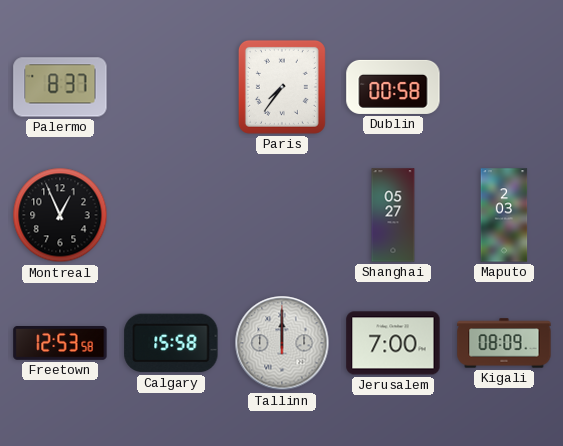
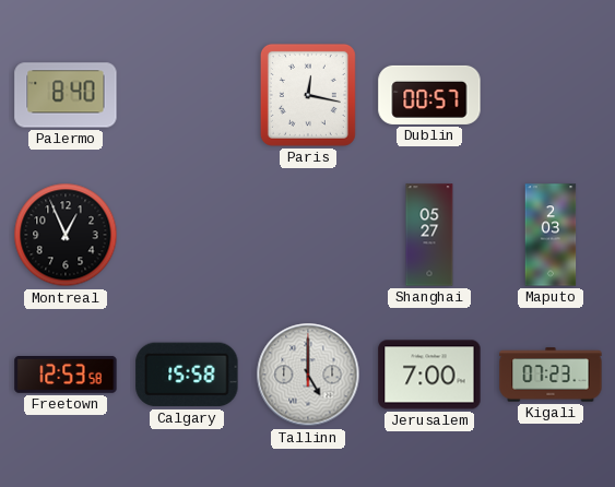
Palermo: 8:37 -> 8:40
Paris: 7:36 -> 12:17
Dublin: 00:58 -> 00:57
Tallinn: 12:00 -> 5:00
Kigali: 08:09 -> 07:23
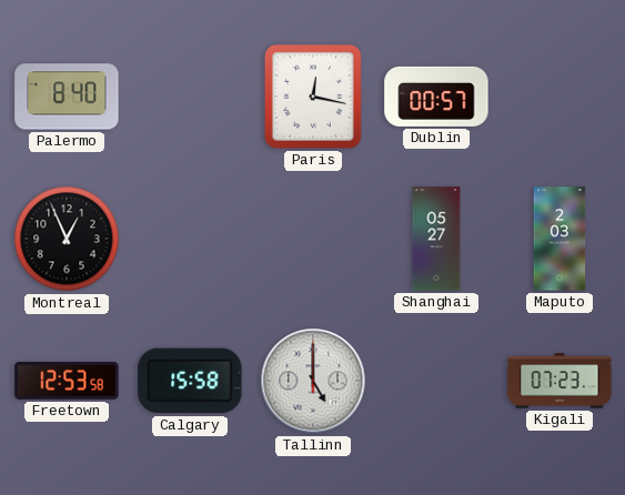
Jerusalem: 7:00 -> none
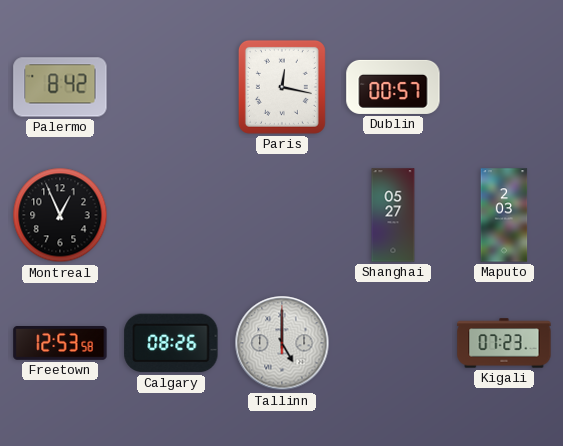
Palermo: 8:40 -> 8:42
Calgary: 15:58 -> 08:26
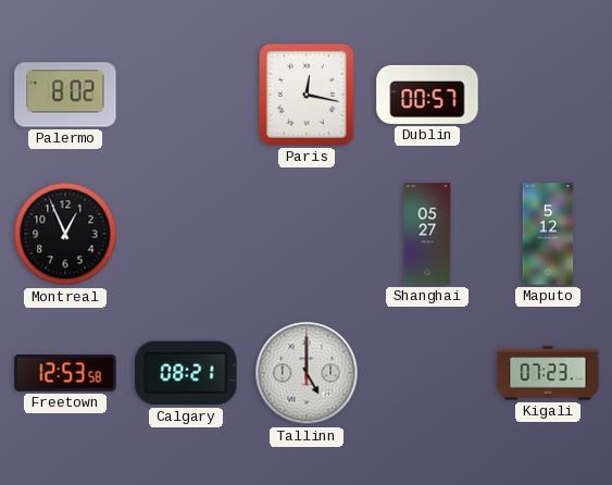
Palermo: 8:42 -> 8:02
Maputo: 2:03 -> 5:12
Calgary: 08:26 -> 08:21
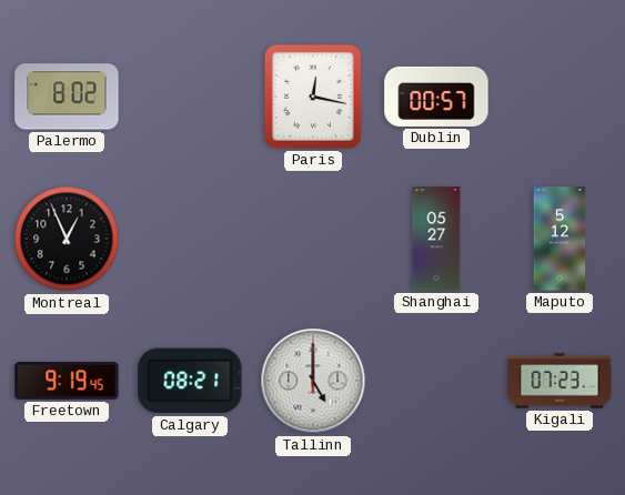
Freetown: 12:53 -> 9:19
